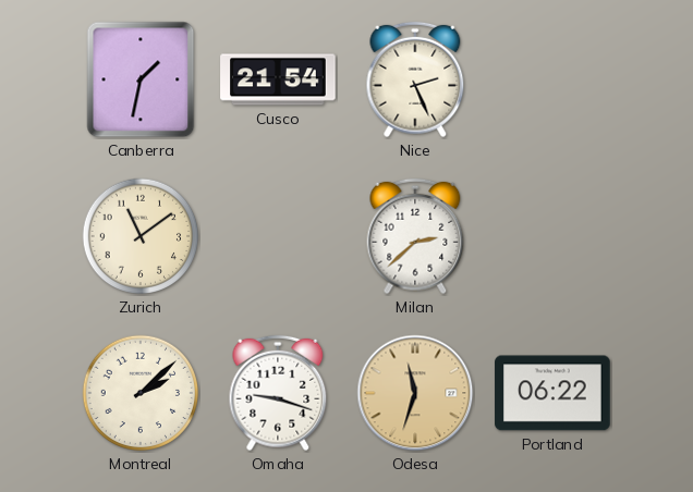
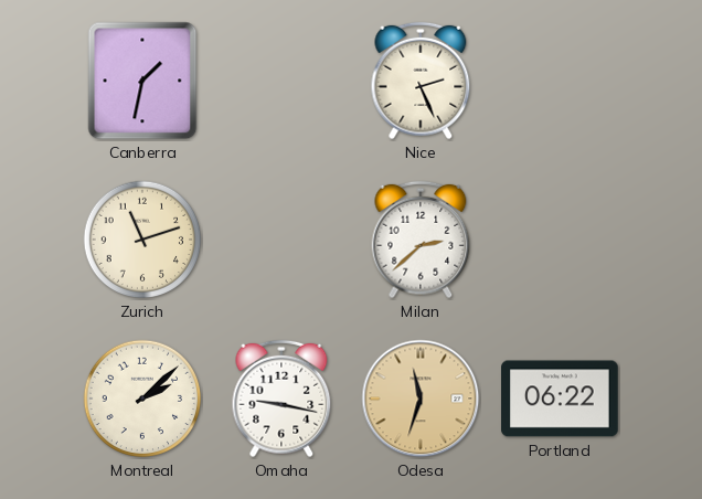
Cusco: 21:54 -> none
Zurich: 11:09 -> 11:12
Omaha: 9:18 -> 9:17
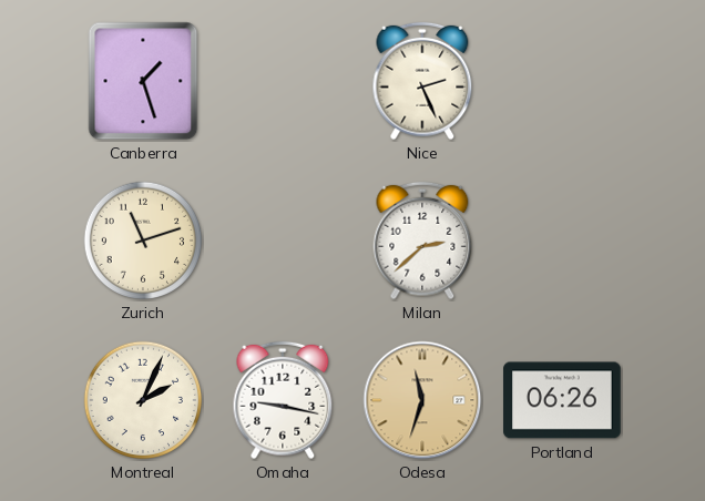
Canberra: 1:32 -> 1:27
Montreal: 2:08 -> 2:04
Portland: 06:22 -> 06:26
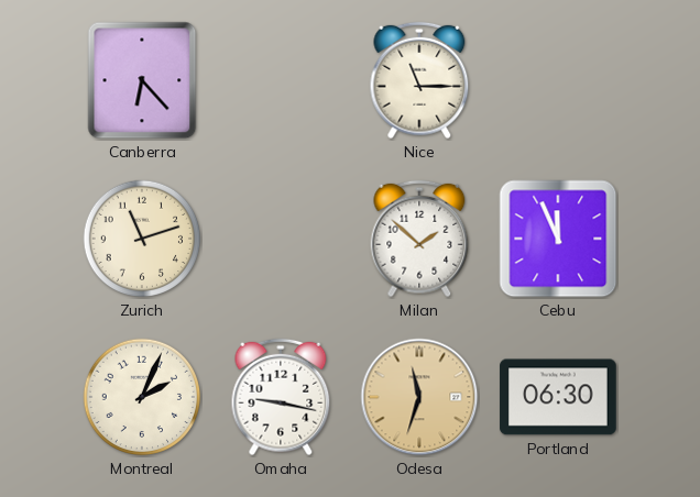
Canberra: 1:27 -> 6:23
Nice: 2:26 -> 11:15
Milan: 2:38 -> 1:52
Cebu: none -> 11:56
Portland: 06:26 -> 06:30
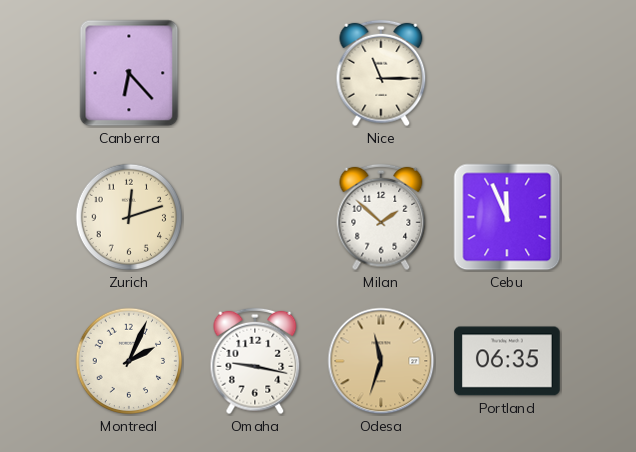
Zurich: 11:12 -> 12:12
Portland: 06:30 -> 06:35
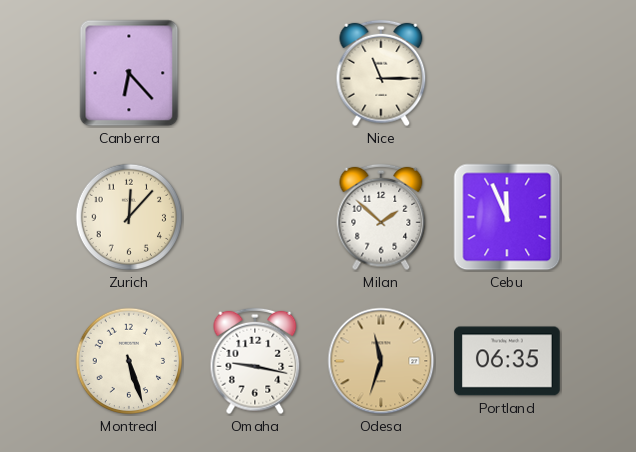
Zurich: 12:12 -> 12:07
Montreal: 2:04 -> 5:27
